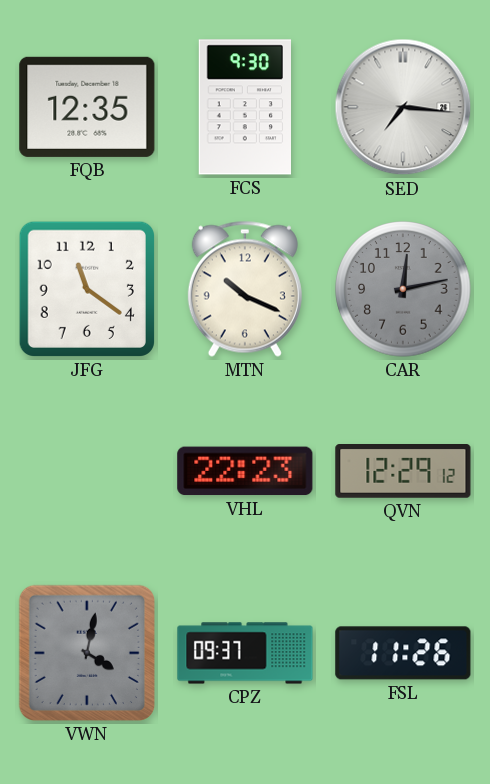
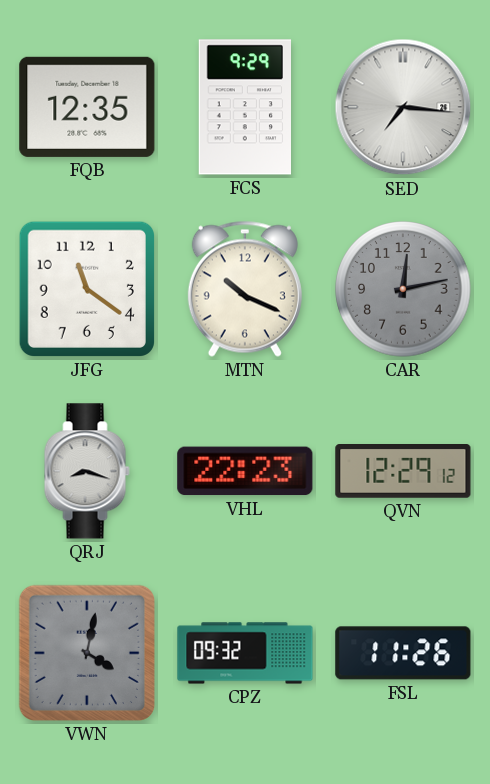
FCS: 9:30 -> 9:29
QRJ: none -> 8:18
CPZ: 09:37 -> 09:32
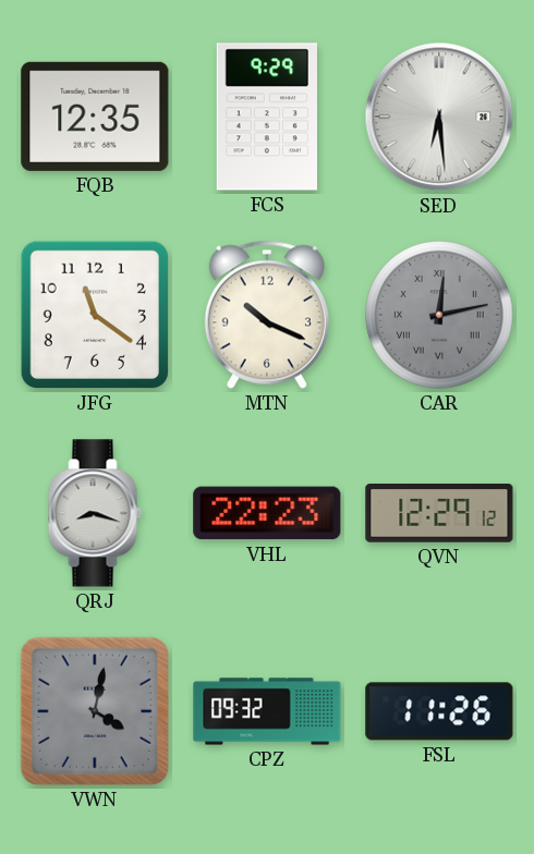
SED: 7:16 -> 6:29
CAR numerals: Arabic -> Roman
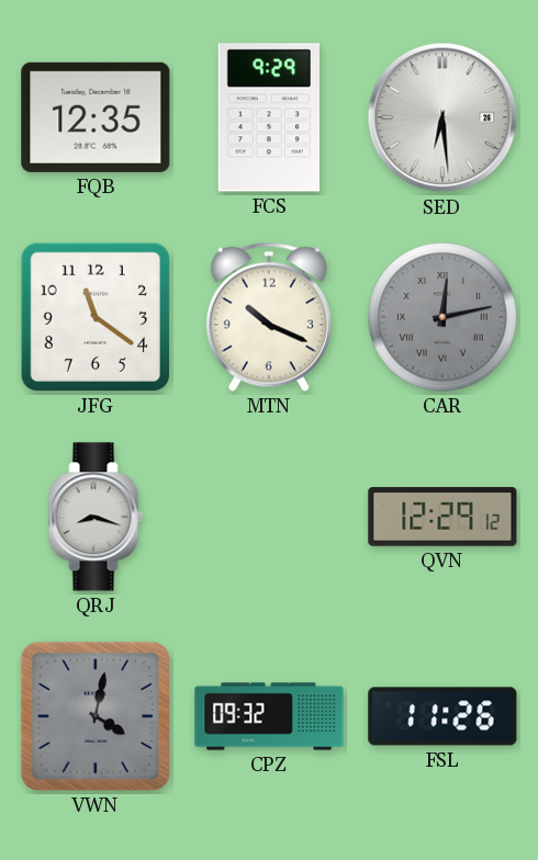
VHL: 22:23 -> none
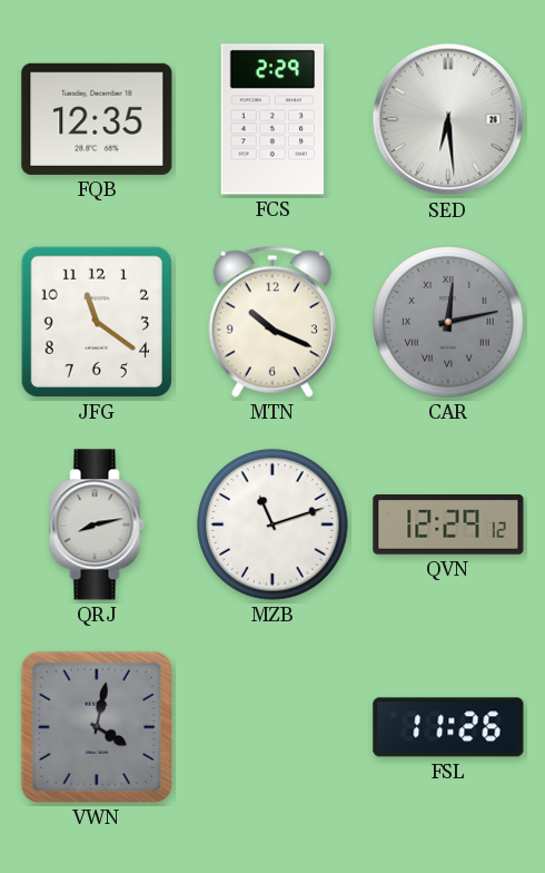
FCS: 9:29 -> 2:29
QRJ: 8:18 -> 8:13
MZB: none -> 11:12
CPZ: 09:32 -> none
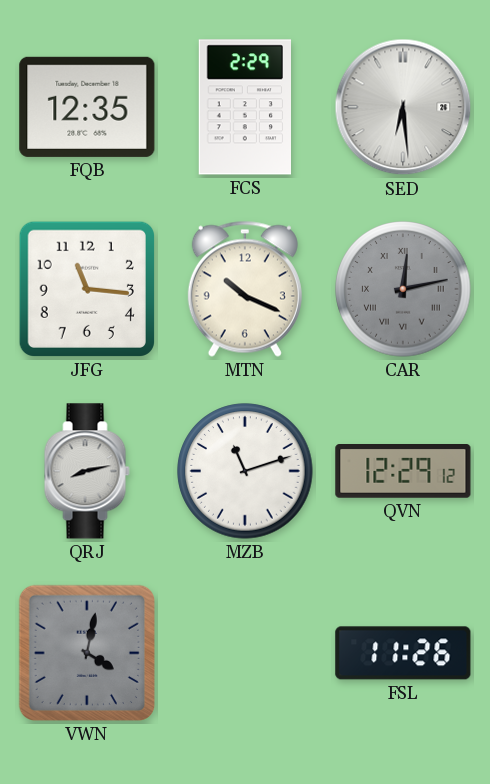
JFG: 11:21 -> 11:16
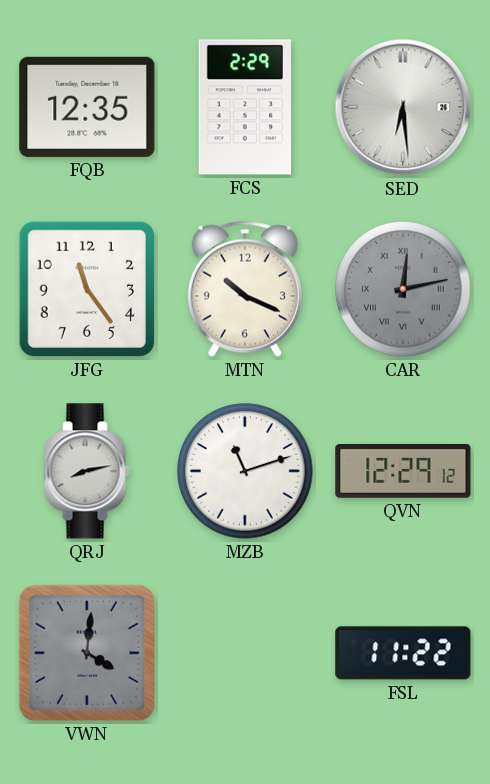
JFG: 11:16 -> 11:24
VWN: 4:02 -> 4:01
FSL: 11:26 -> 11:22
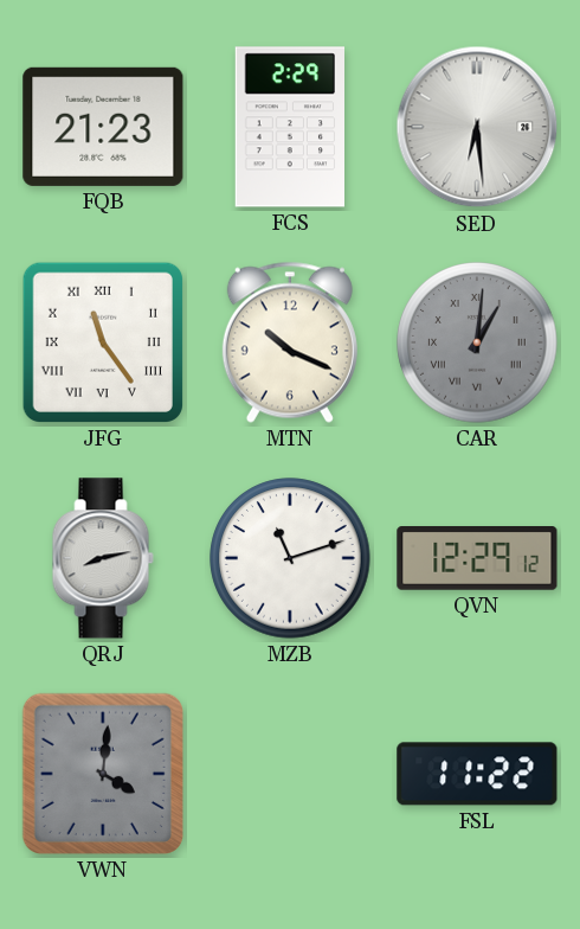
FQB: 12:35 -> 21:23
JFG numerals: Arabic -> Roman
CAR: 12:13 -> 1:01
